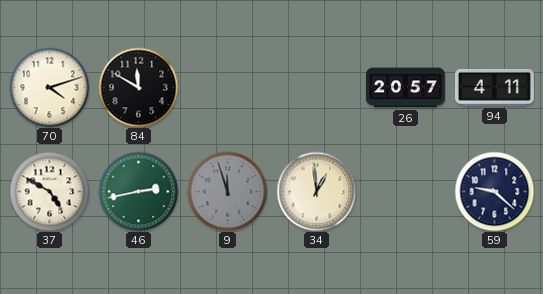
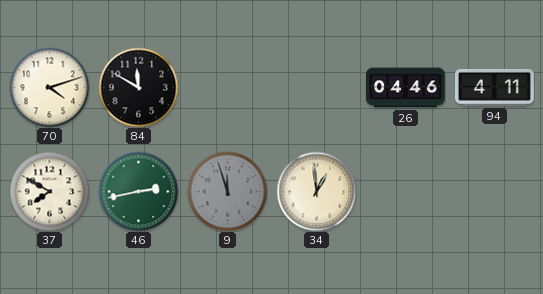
26: 20:57 -> 04:46
37: 4:50 -> 7:50
59: 9:22 -> none
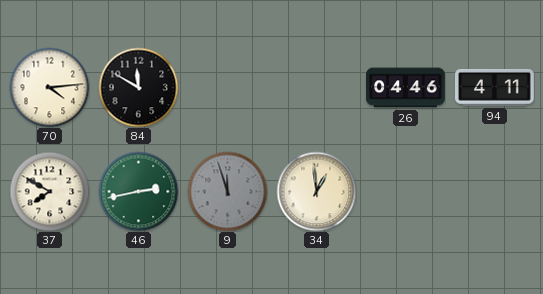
70: 4:12 -> 4:14
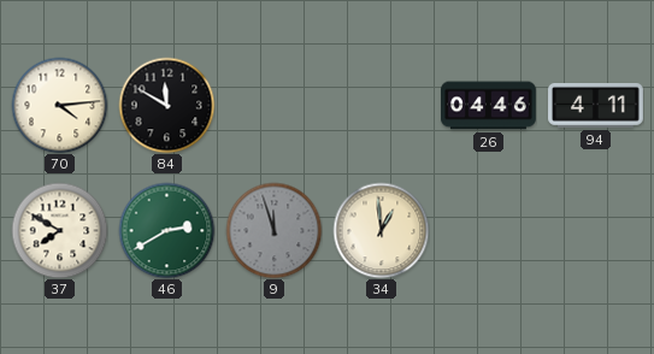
46: 2:43 -> 2:40
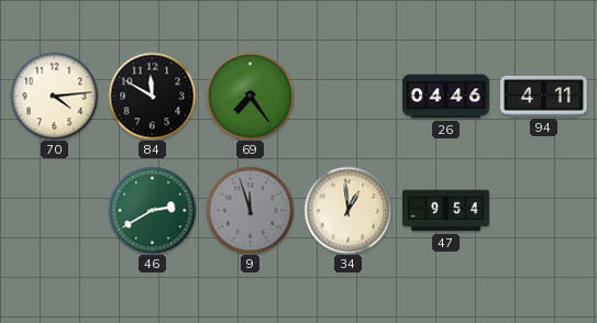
69: none -> 7:24
37: 7:50 -> none
47: none -> 9:54
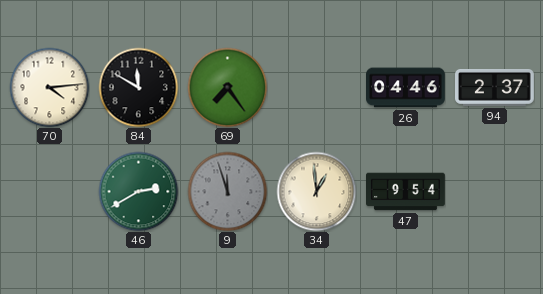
94: 4:11 -> 2:37
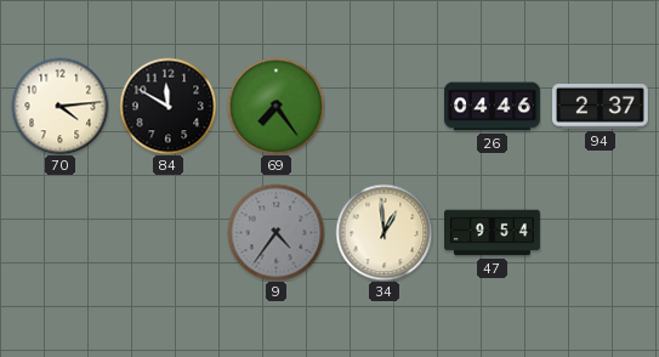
46: 2:40 -> none
9: 11:57 -> 4:36
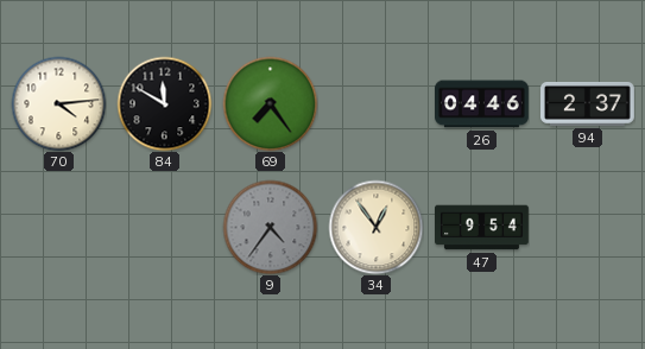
34: 12:59 -> 12:54
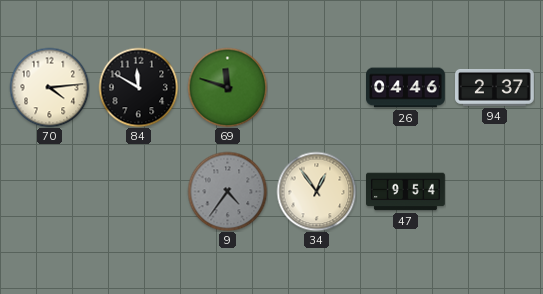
69: 7:24 -> 11:48
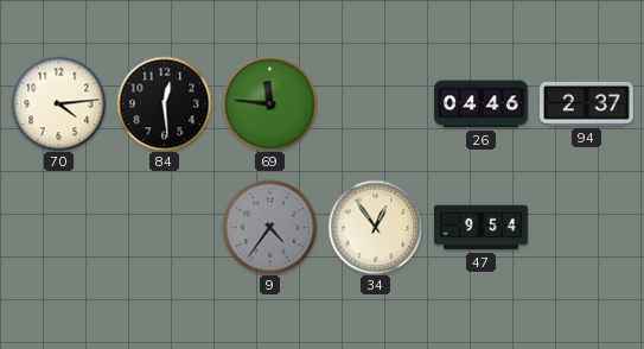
84: 11:50 -> 12:29
69: 11:48 -> 11:46
